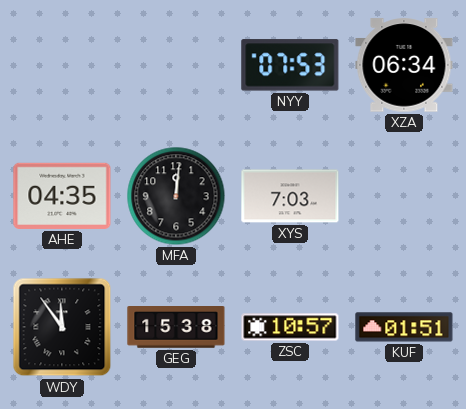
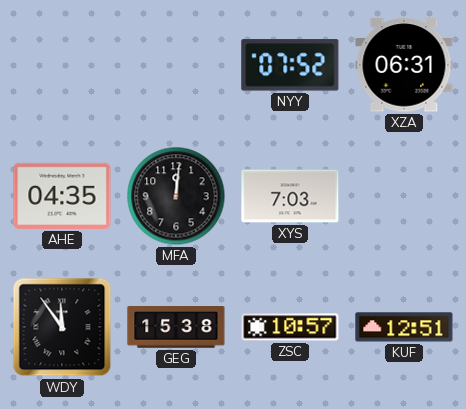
NYY: 07:53 -> 07:52
XZA: 06:34 -> 06:31
KUF: 01:51 -> 12:51
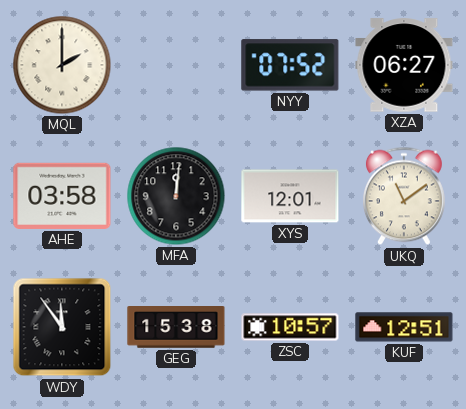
MQL: none -> 2:00
XZA: 06:31 -> 06:27
AHE: 04:35 -> 03:58
XYS: 7:03 -> 12:01
UKQ: none -> 11:09
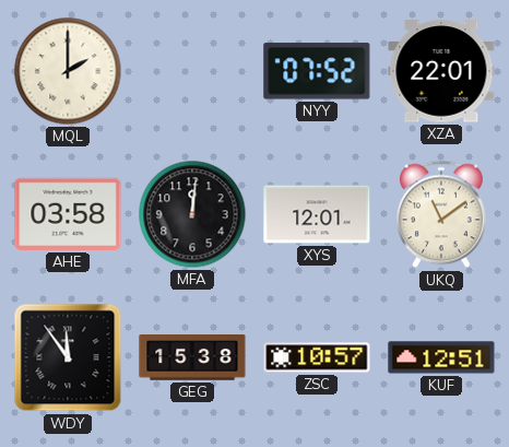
XZA: 06:27 -> 22:01
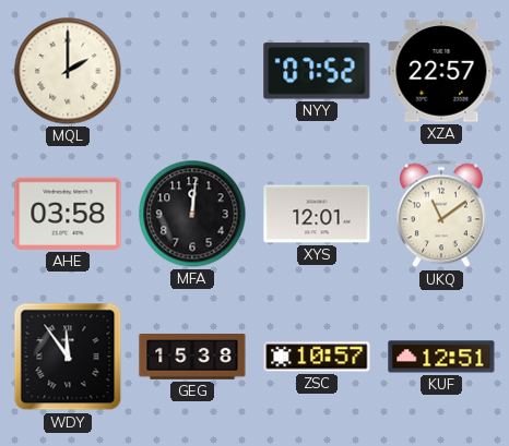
XZA: 22:01 -> 22:57
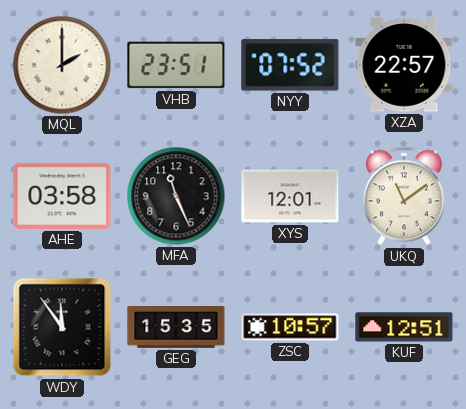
VHB: none -> 23:51
MFA: 12:01 -> 11:26
GEG: 15:38 -> 15:35
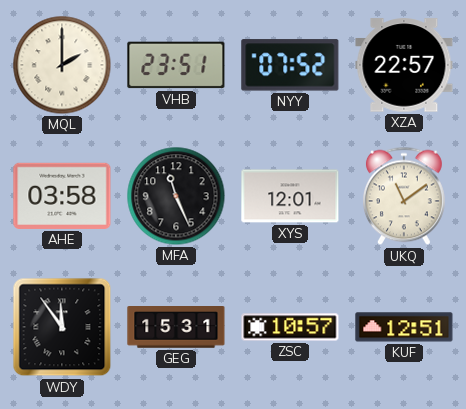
GEG: 15:35 -> 15:31
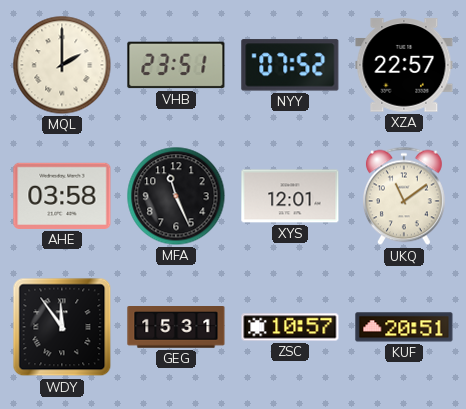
KUF: 12:51 -> 20:51
